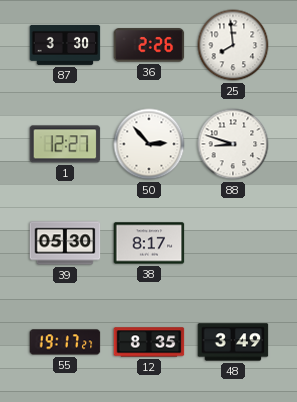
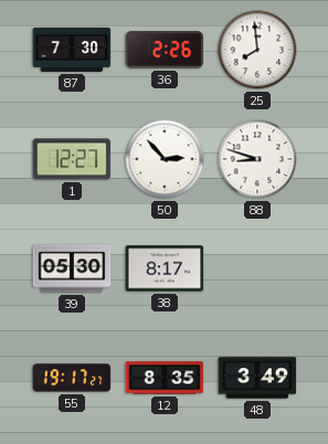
87: 3:30 -> 7:30
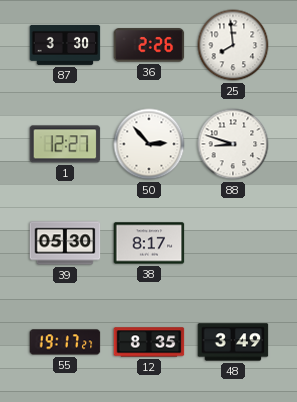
87: 7:30 -> 3:30
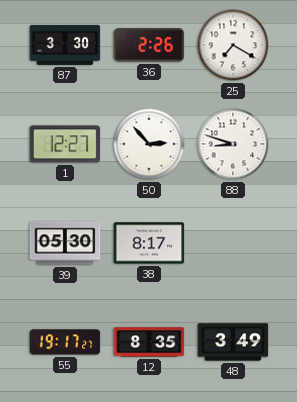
25: 7:59 -> 7:20
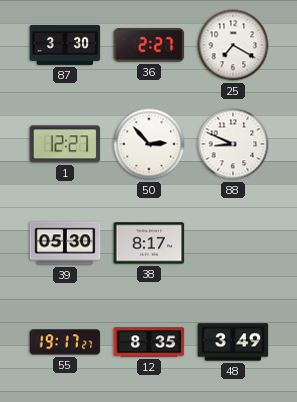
36: 2:26 -> 2:27
88: 8:48 -> 8:49
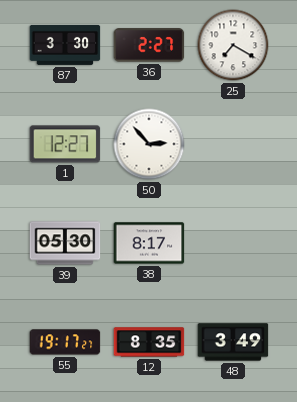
88: 8:49 -> none
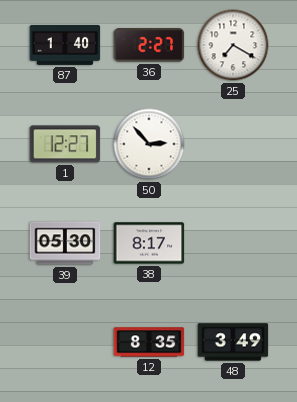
87: 3:30 -> 1:40
55: 19:17 -> none
